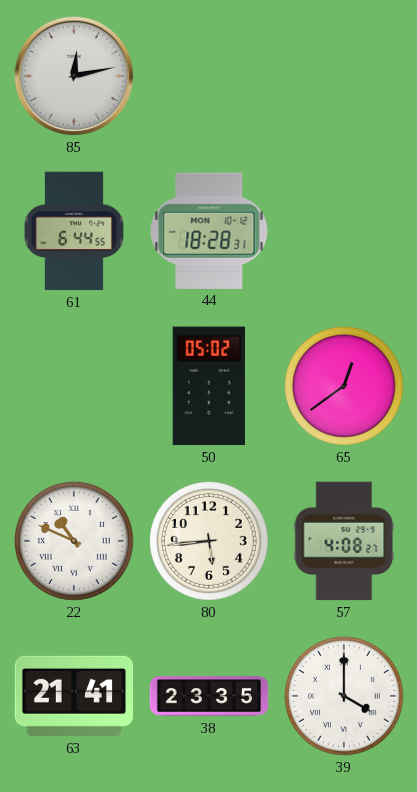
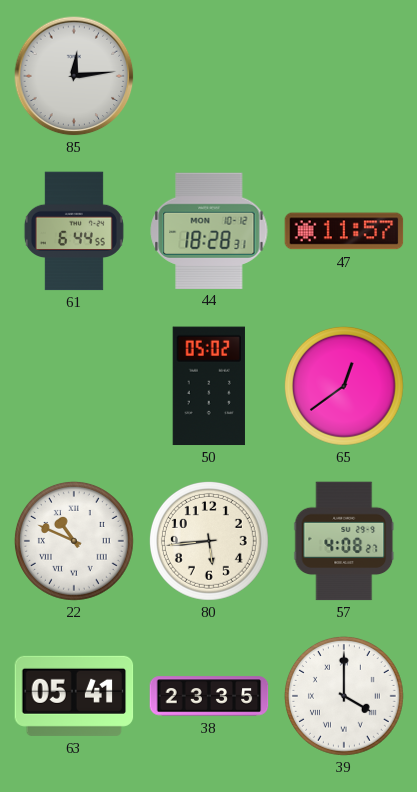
85: 12:13 -> 12:14
47: none -> 11:57
63: 21:41 -> 05:41
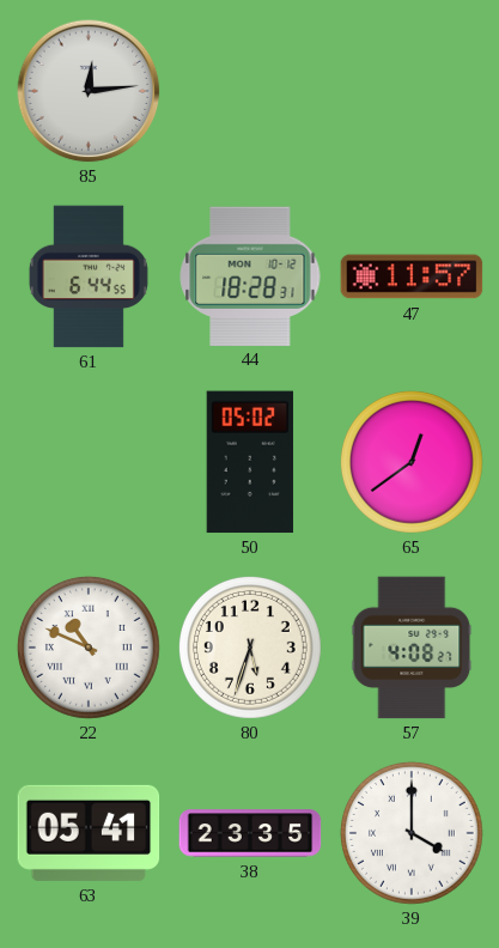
80: 5:44 -> 5:33
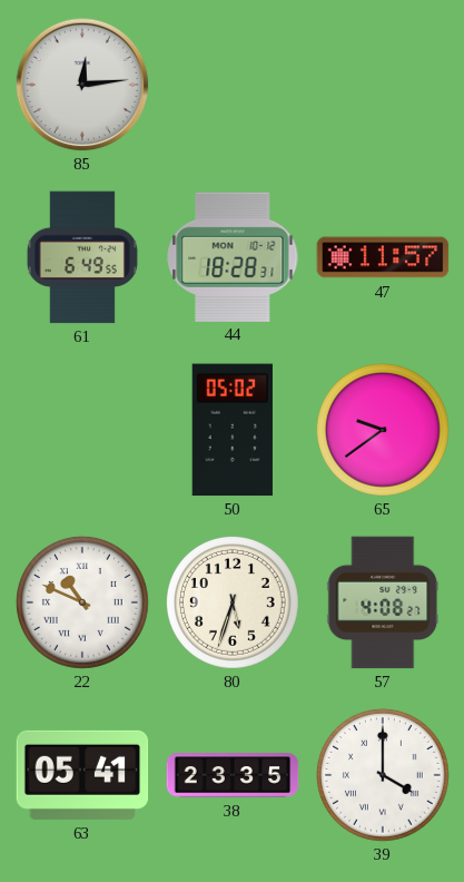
61: 6:44 -> 6:49
65: 12:39 -> 9:39
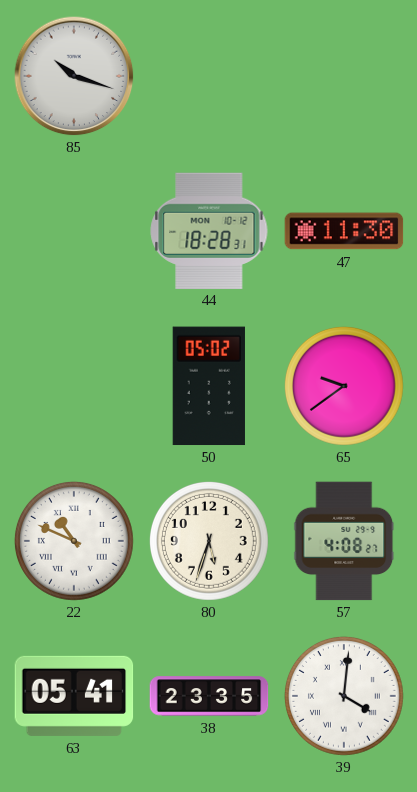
85: 12:14 -> 10:18
61: 6:49 -> none
47: 11:57 -> 11:30
39: 4:00 -> 4:01
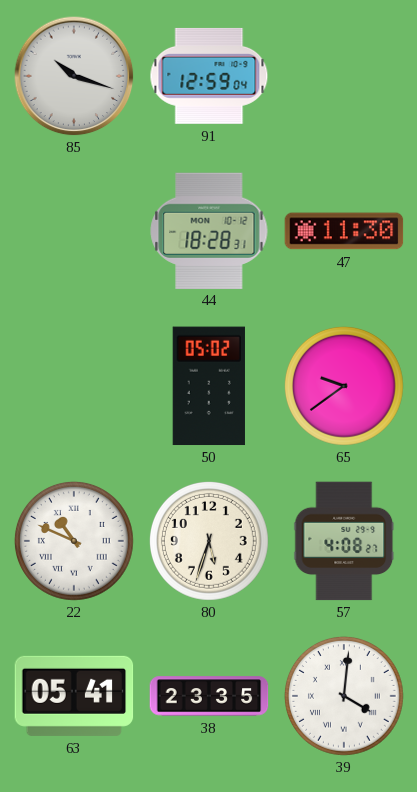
91: none -> 12:59
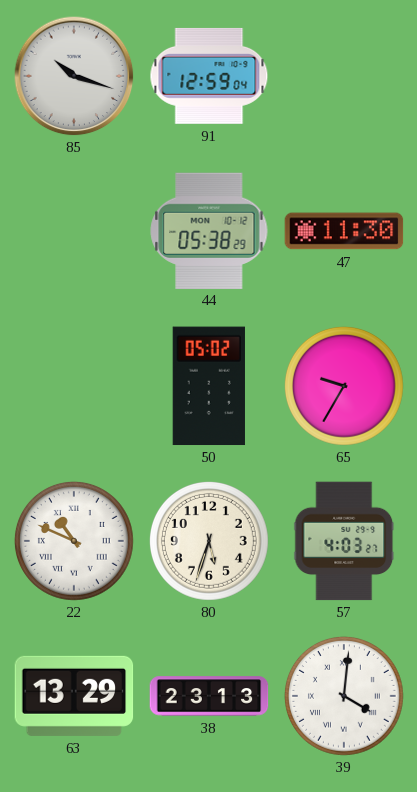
44: 18:28 -> 05:38
65: 9:39 -> 9:35
57: 4:08 -> 4:03
63: 05:41 -> 13:29
38: 23:35 -> 23:13
